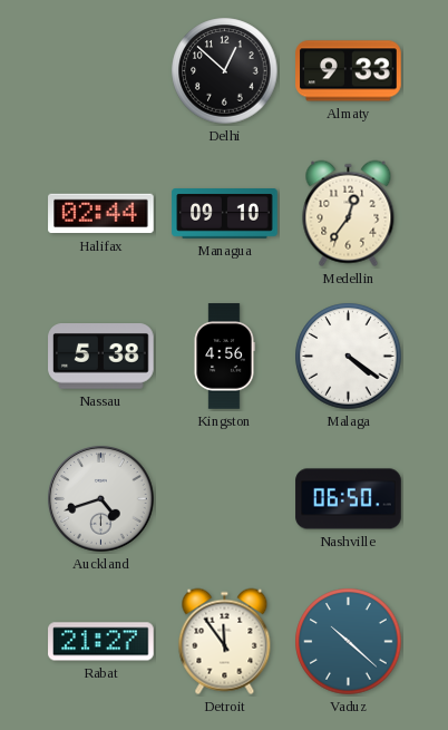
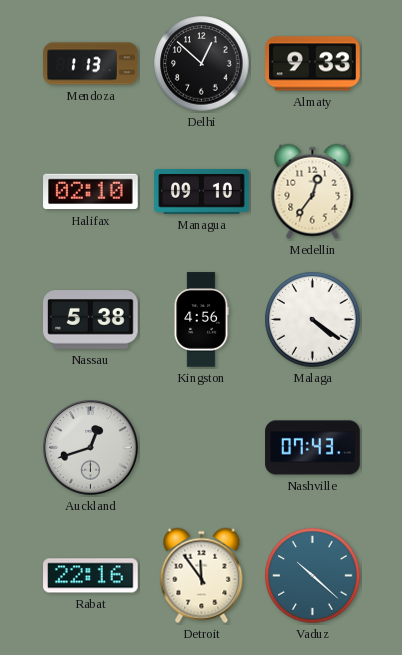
Mendoza: none -> 1:13
Halifax: 02:44 -> 02:10
Auckland: 4:42 -> 12:42
Nashville: 06:50 -> 07:43
Rabat: 21:27 -> 22:16
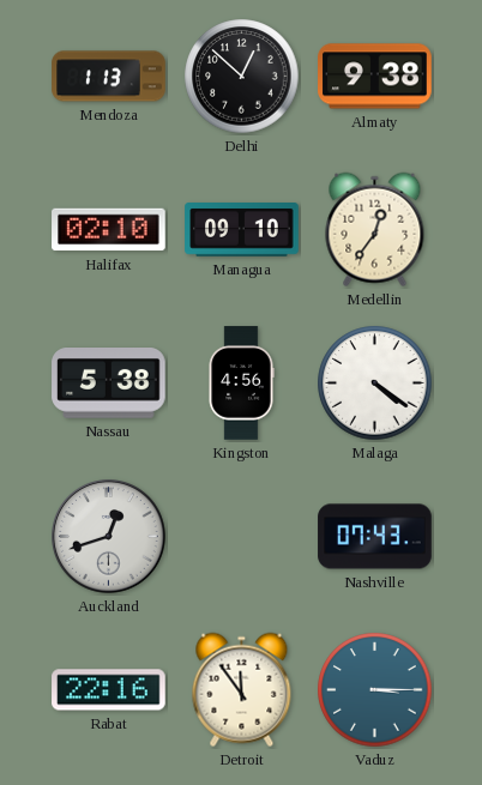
Almaty: 9:33 -> 9:38
Vaduz: 10:22 -> 3:15
